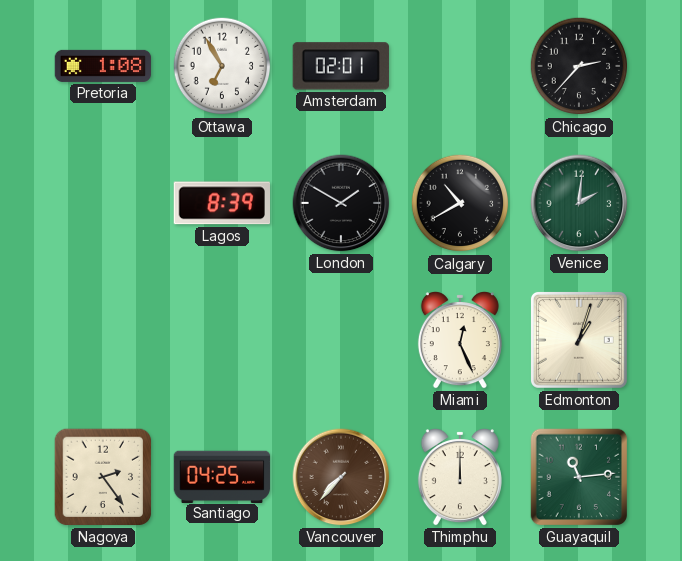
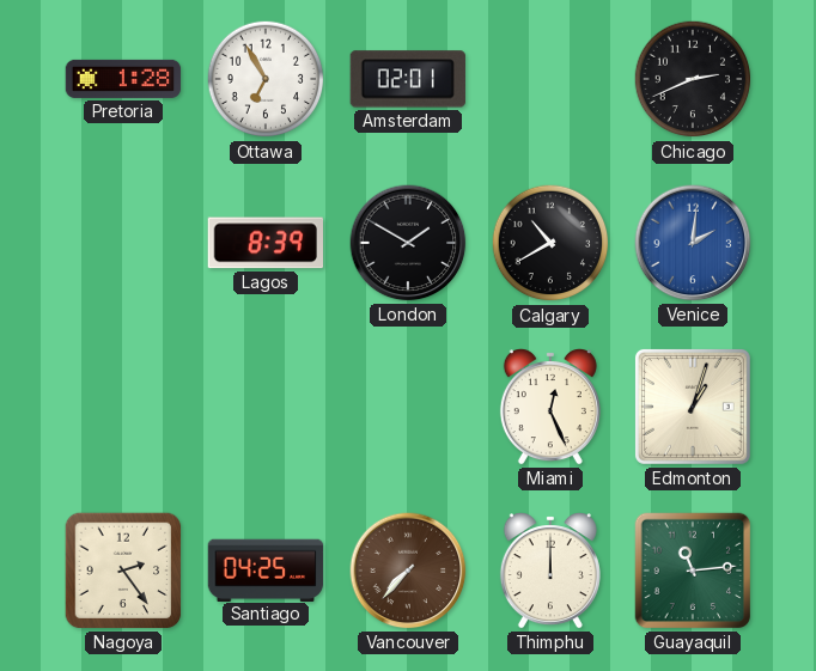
Pretoria: 1:08 -> 1:28
Chicago: 2:37 -> 2:41
Venice dial: green -> blue
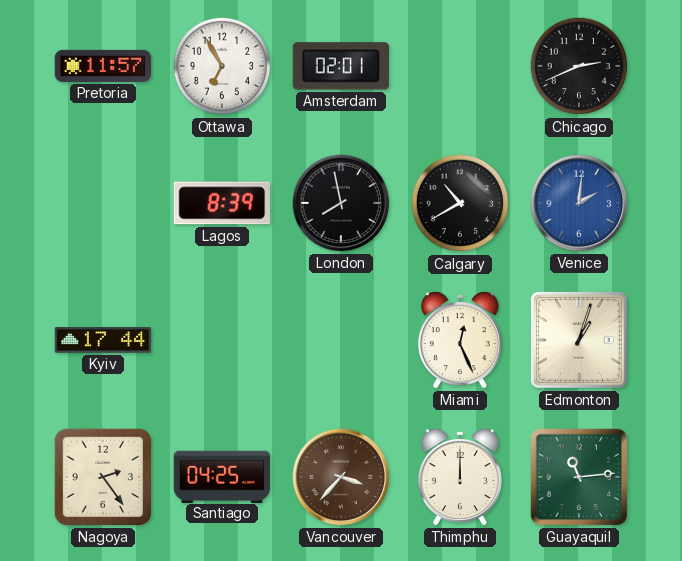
Pretoria: 1:28 -> 11:57
London: 1:50 -> 7:58
Kyiv: none -> 17:44
Vancouver: 7:37 -> 3:37
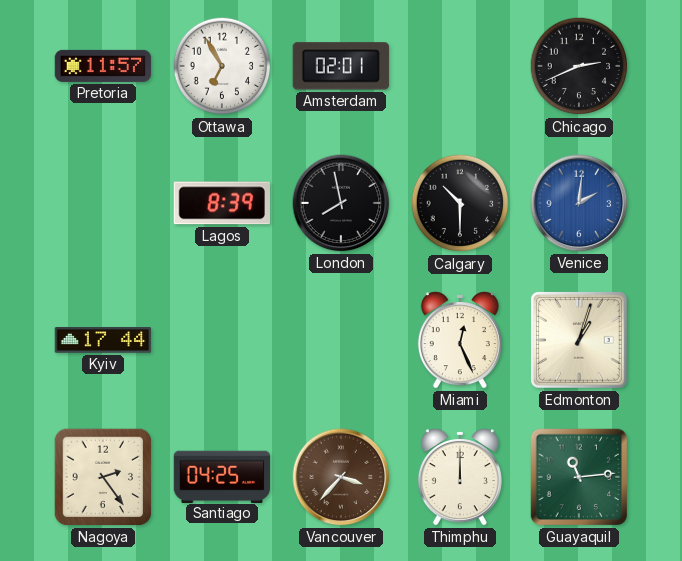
Calgary: 10:40 -> 10:30
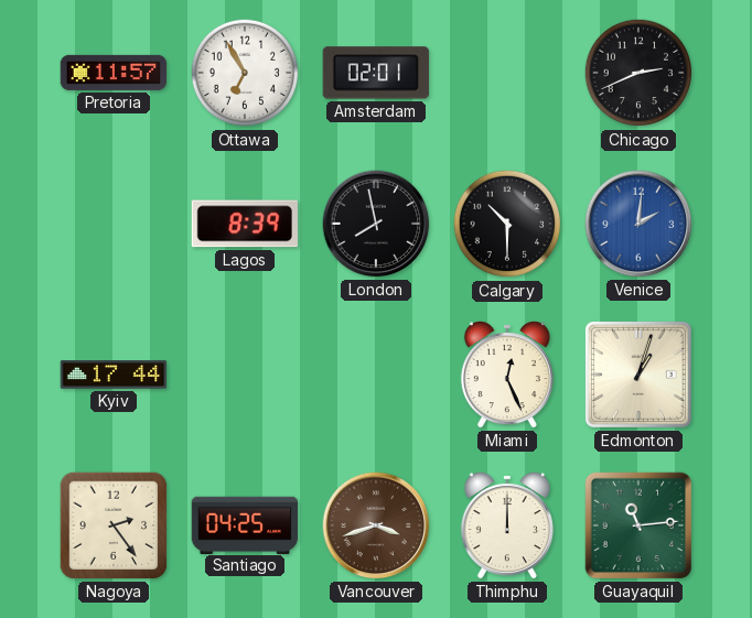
Vancouver: 3:37 -> 3:42
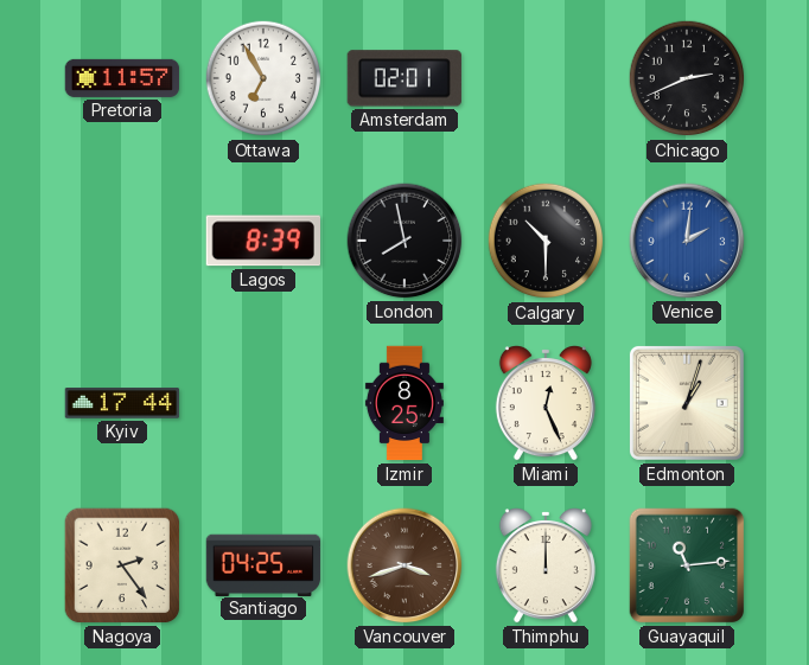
Izmir: none -> 8:25
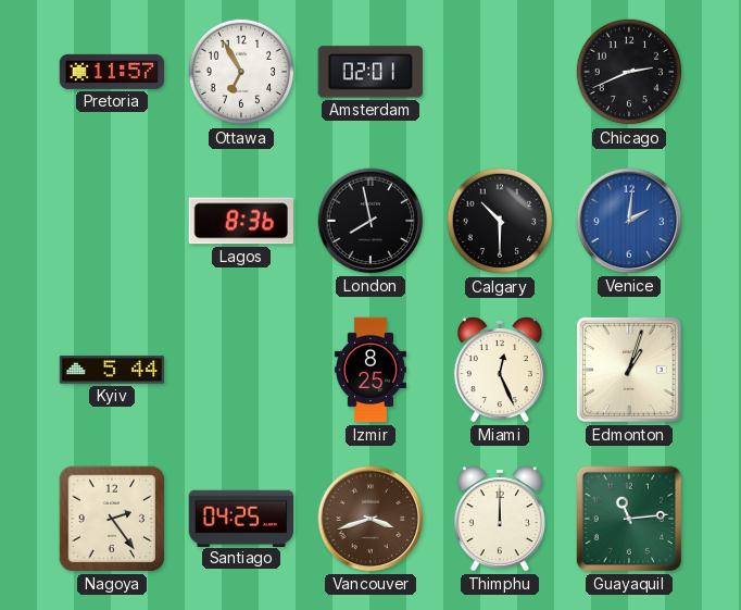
Lagos: 8:39 -> 8:36
Kyiv: 17:44 -> 5:44
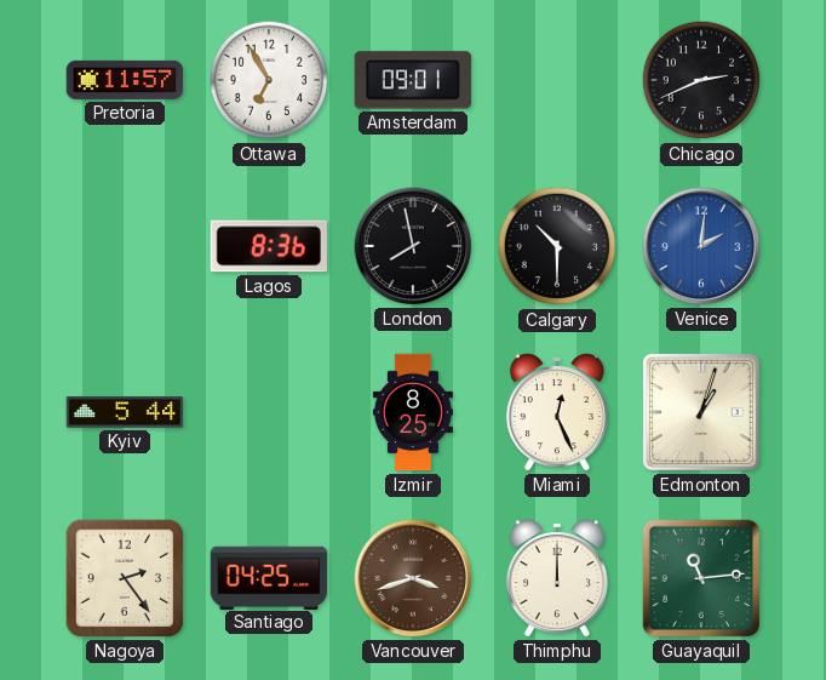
Amsterdam: 02:01 -> 09:01
